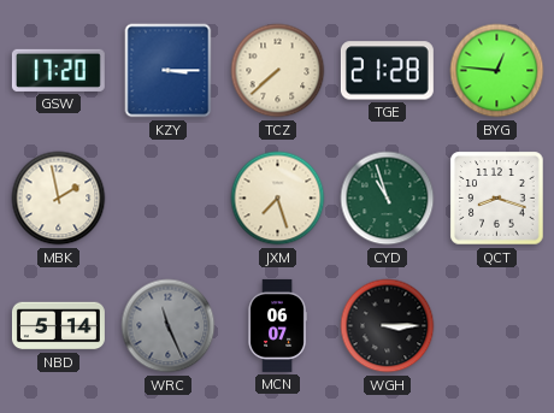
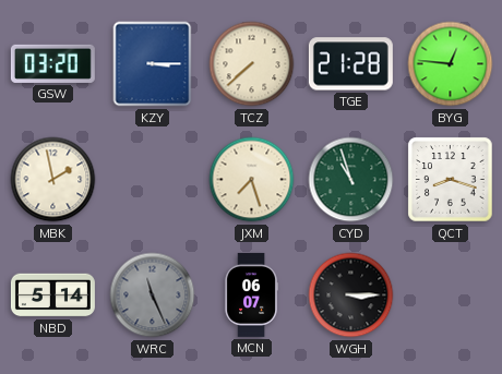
GSW: 17:20 -> 03:20
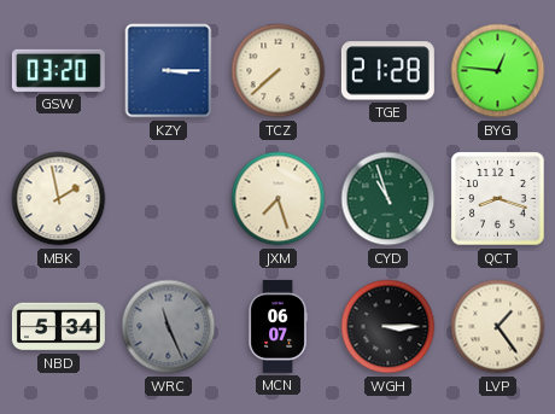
NBD: 5:14 -> 5:34
LVP: none -> 1:24
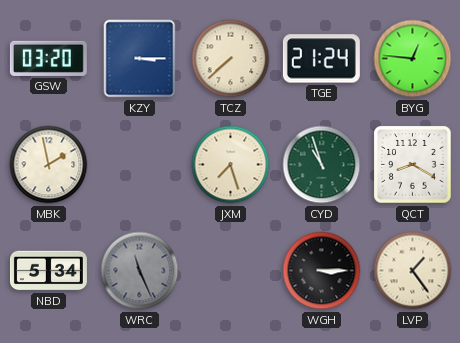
TGE: 21:28 -> 21:24
QCT: 8:18 -> 8:20
MCN: 06:07 -> none
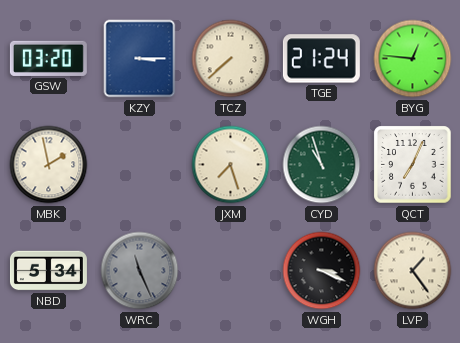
QCT: 8:20 -> 7:04
WGH: 3:15 -> 3:19
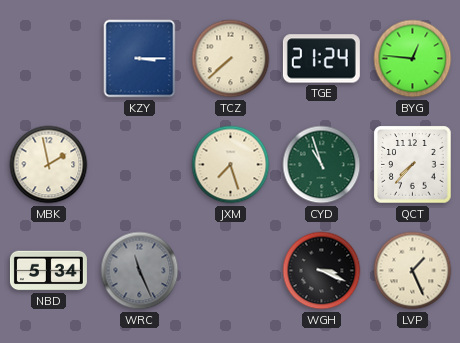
GSW: 03:20 -> none
QCT: 7:04 -> 7:37
LVP: 1:24 -> 1:26
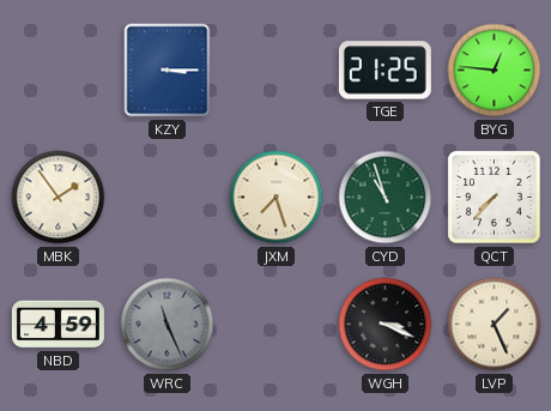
TCZ: 7:38 -> none
TGE: 21:24 -> 21:25
MBK: 1:58 -> 1:54
NBD: 5:34 -> 4:59
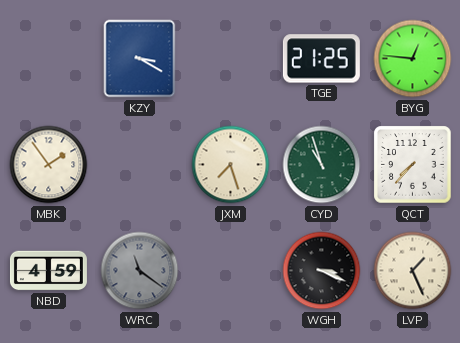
KZY: 3:15 -> 3:20
WRC: 11:26 -> 11:21
